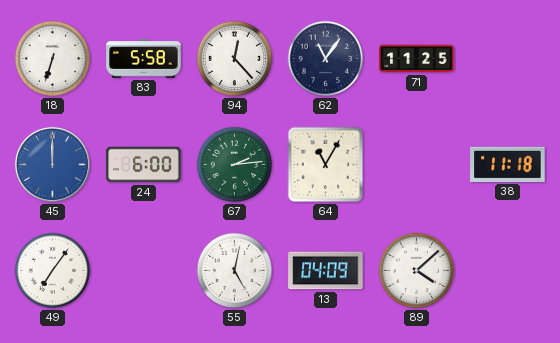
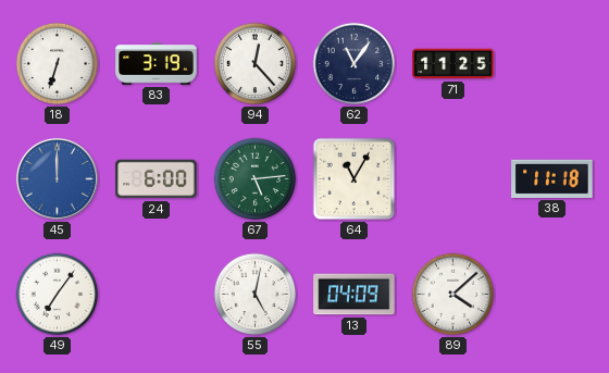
83: 5:58 -> 3:19
67: 2:14 -> 5:14
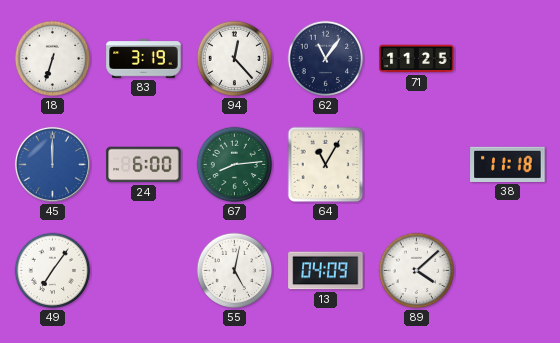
67: 5:14 -> 8:14
